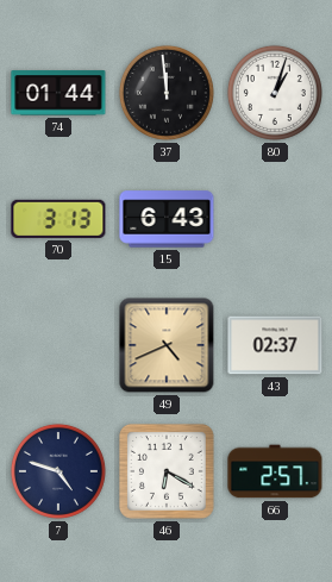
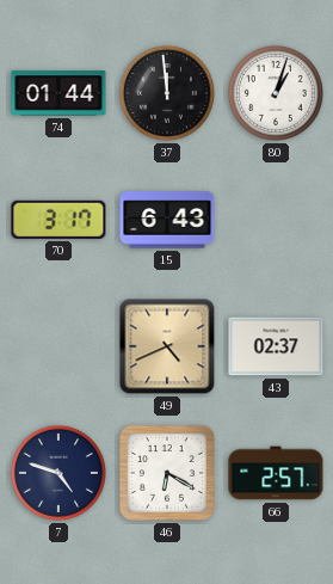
70: 3:13 -> 3:17
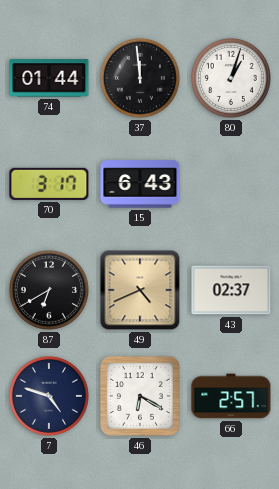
87: none -> 6:40
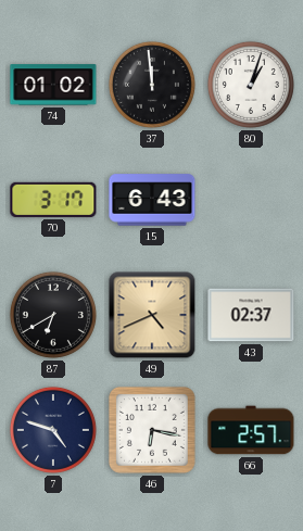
74: 01:44 -> 01:02
46: 6:20 -> 6:17
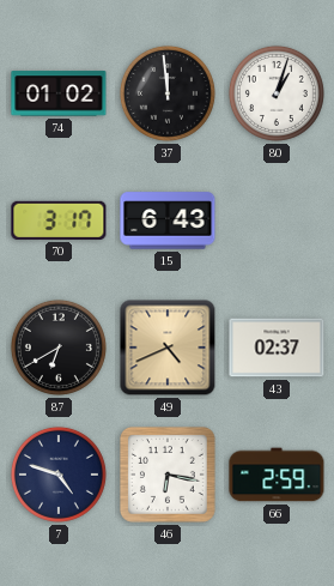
66: 2:57 -> 2:59
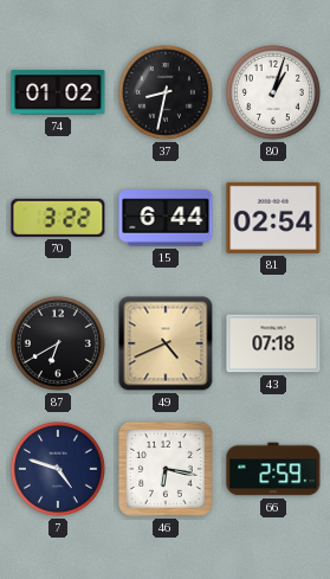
37: 11:59 -> 8:32
70: 3:17 -> 3:22
15: 6:43 -> 6:44
81: none -> 02:54
43: 02:37 -> 07:18
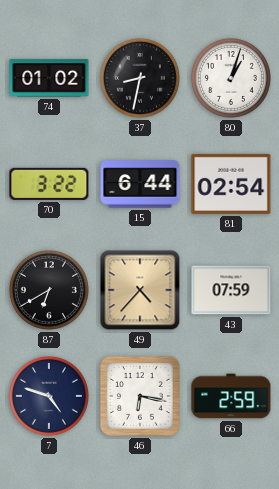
49: 4:41 -> 4:37
43: 07:18 -> 07:59
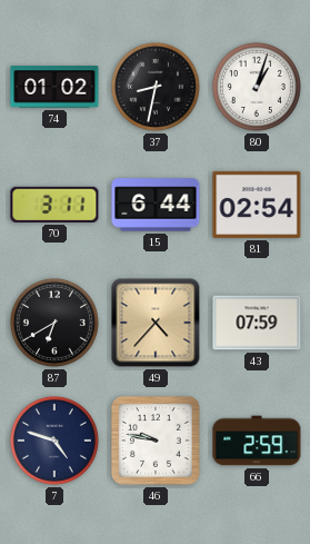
70: 3:22 -> 3:11
46: 6:17 -> 9:47
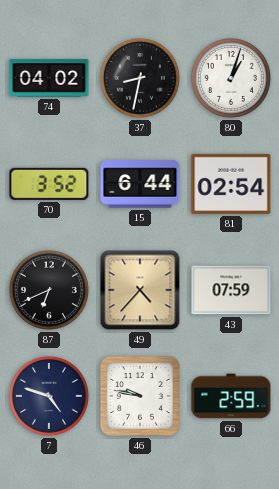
74: 01:02 -> 04:02
70: 3:11 -> 3:52
87: 6:40 -> 6:41
